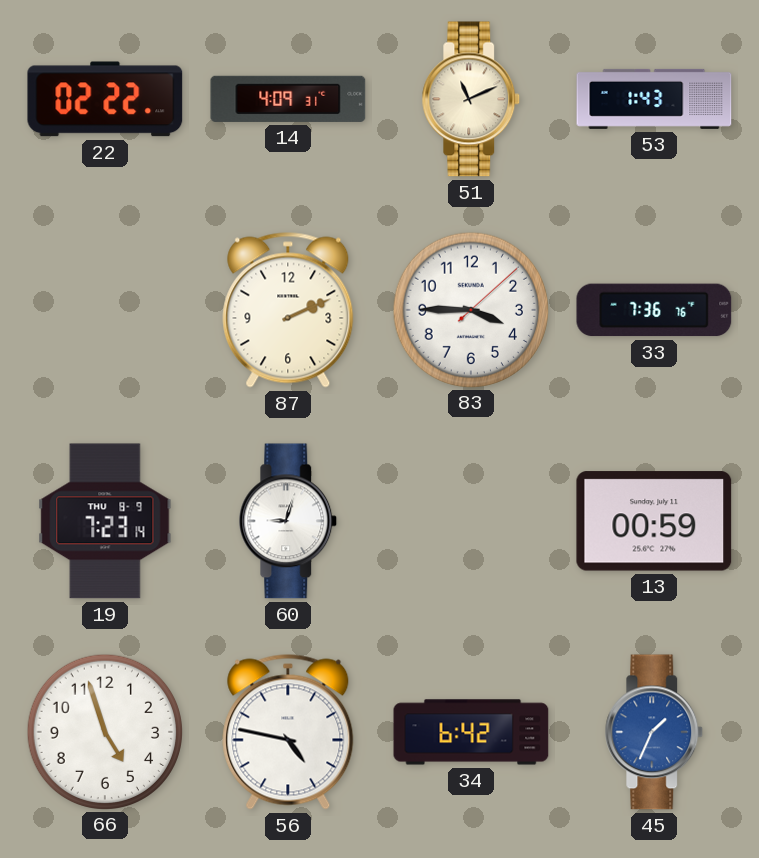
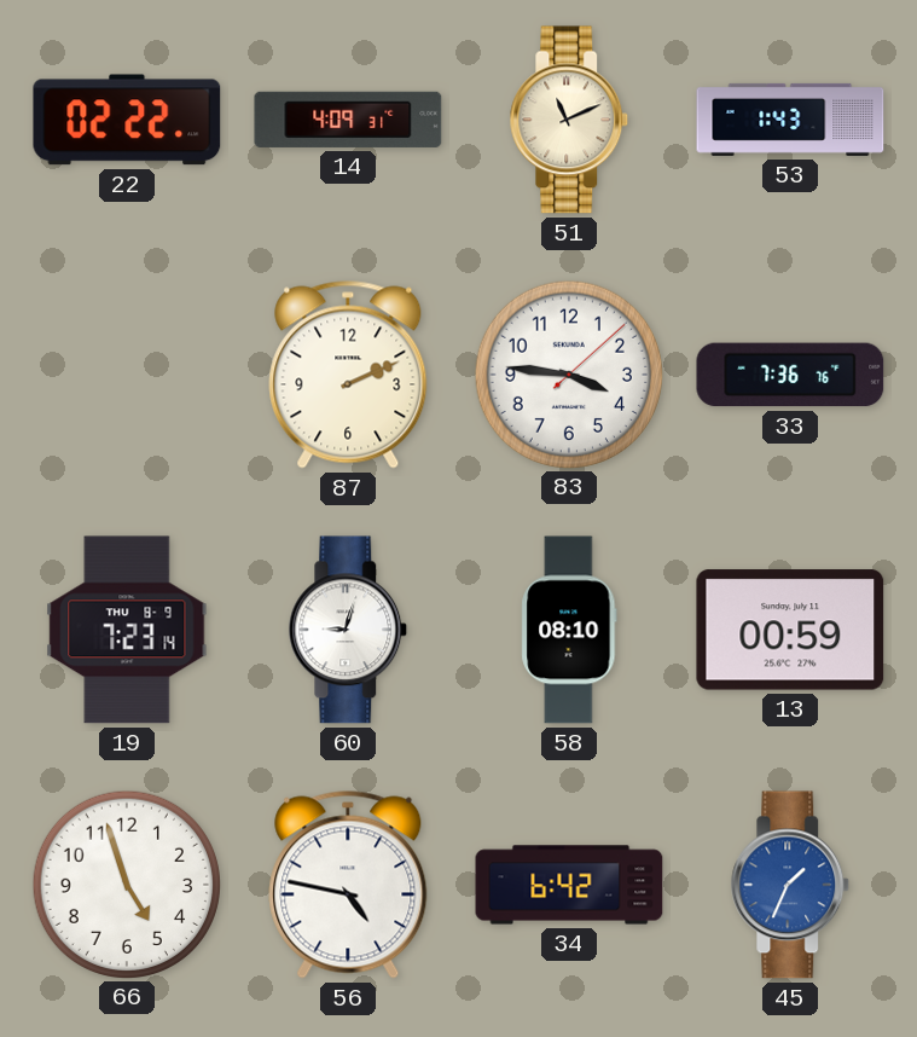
83: 3:45 -> 3:46
58: none -> 08:10
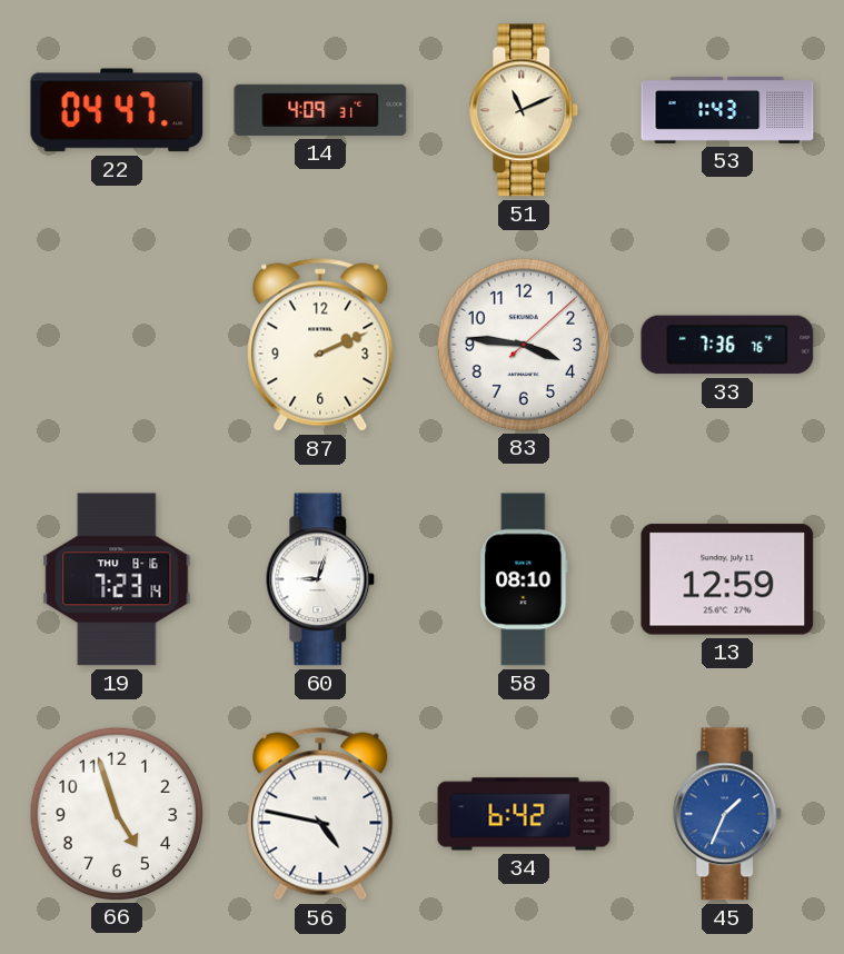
22: 02:22 -> 04:47
19 date: THU 8-9 -> THU 8-16
13: 00:59 -> 12:59
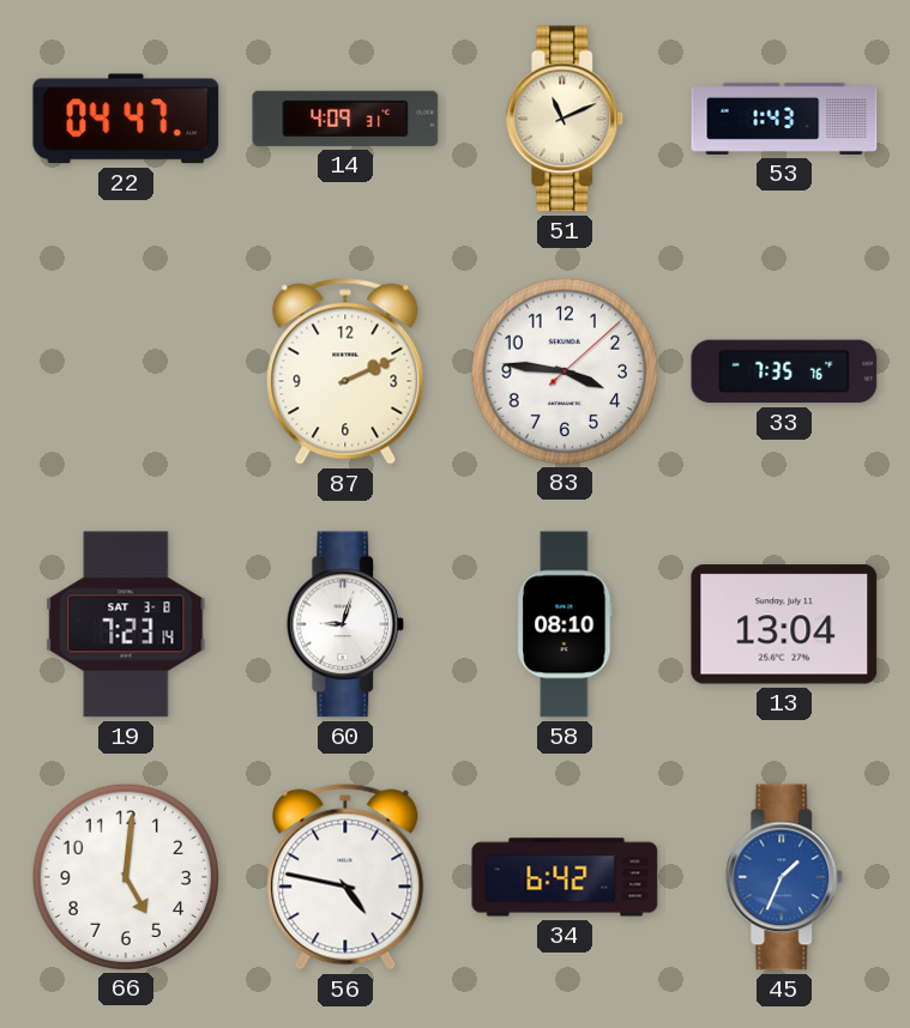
33: 7:36 -> 7:35
19 date: THU 8-16 -> SAT 3-8
13: 12:59 -> 13:04
66: 4:57 -> 5:01
